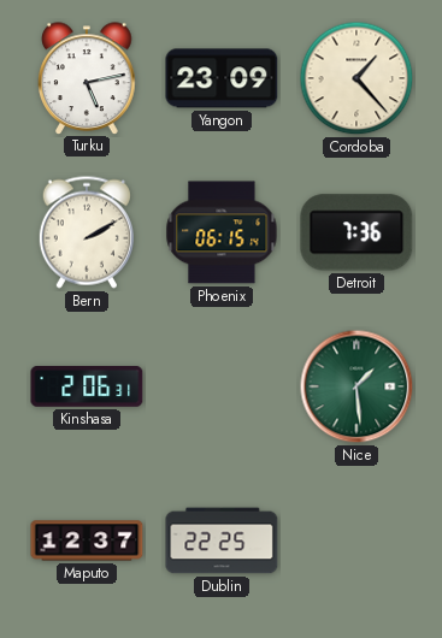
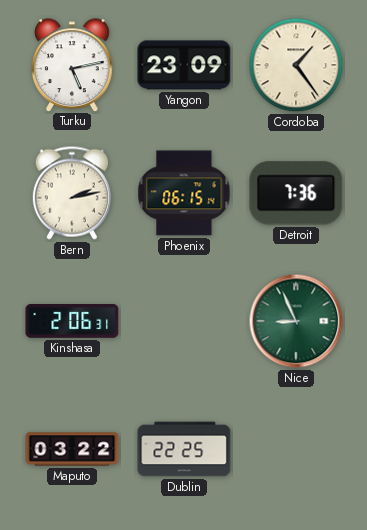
Cordoba: 1:23 -> 1:24
Bern: 2:10 -> 2:13
Nice: 1:29 -> 8:56
Maputo: 12:37 -> 03:22
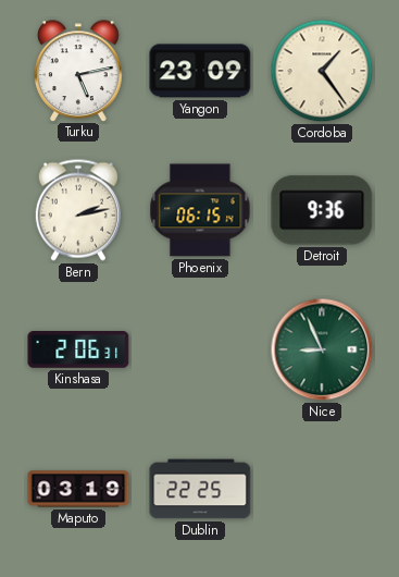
Detroit: 7:36 -> 9:36
Maputo: 03:22 -> 03:19
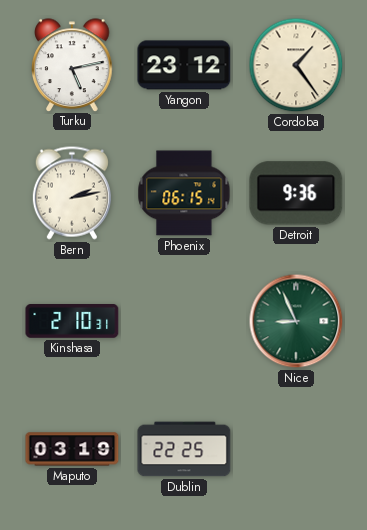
Yangon: 23:09 -> 23:12
Kinshasa: 2:06 -> 2:10
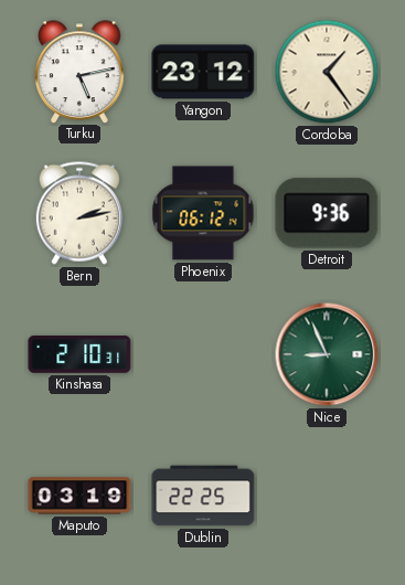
Phoenix: 06:15 -> 06:12
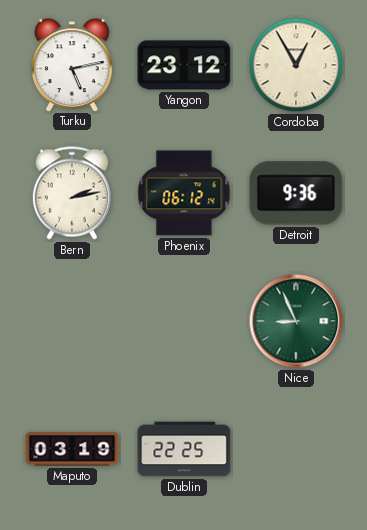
Cordoba: 1:24 -> 12:55
Kinshasa: 2:10 -> none
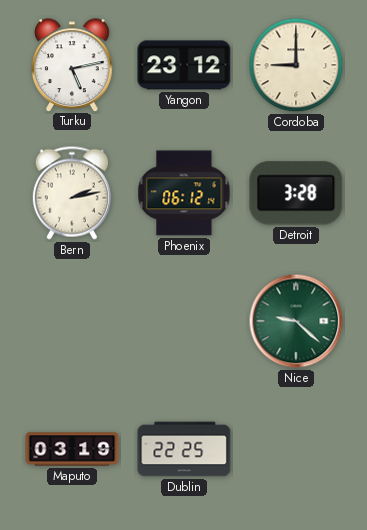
Cordoba: 12:55 -> 9:00
Detroit: 9:36 -> 3:28
Nice: 8:56 -> 9:22
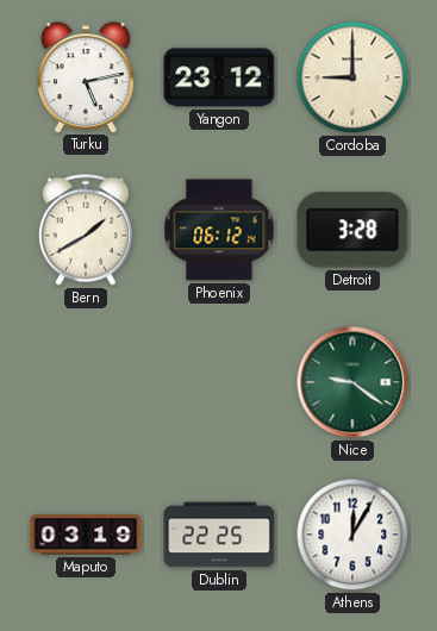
Bern: 2:13 -> 1:40
Nice: 9:22 -> 9:21
Athens: none -> 12:05
